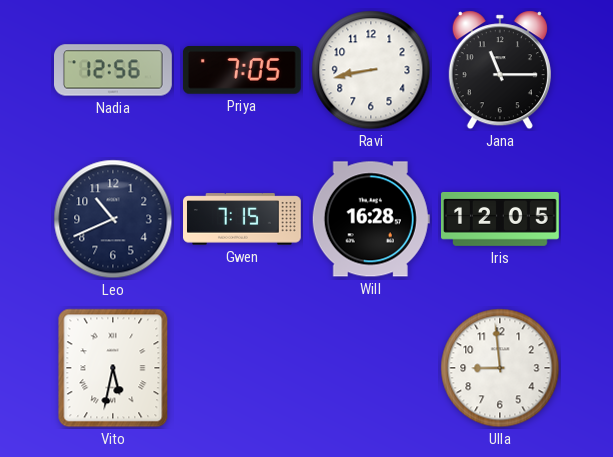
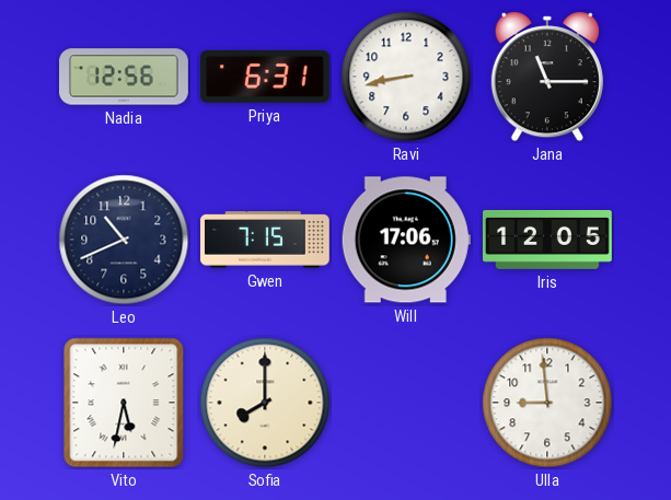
Priya: 7:05 -> 6:31
Will: 16:28 -> 17:06
Sofia: none -> 8:00
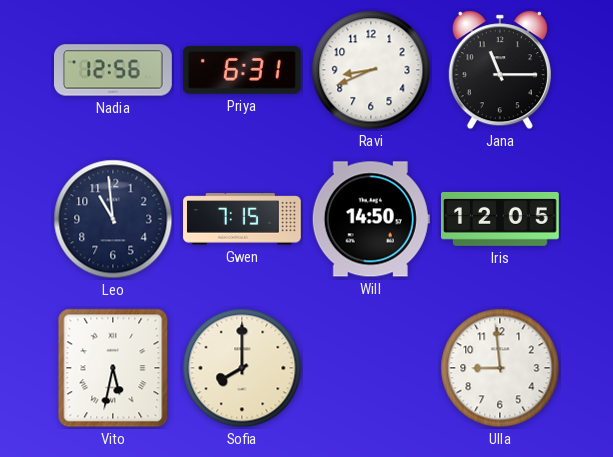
Ravi: 8:43 -> 8:41
Leo: 10:41 -> 10:59
Will: 17:06 -> 14:50
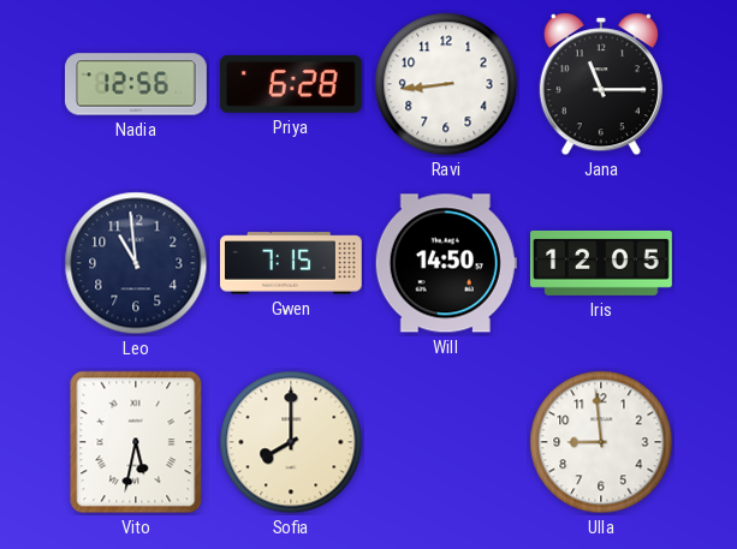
Priya: 6:31 -> 6:28
Ravi: 8:41 -> 8:44
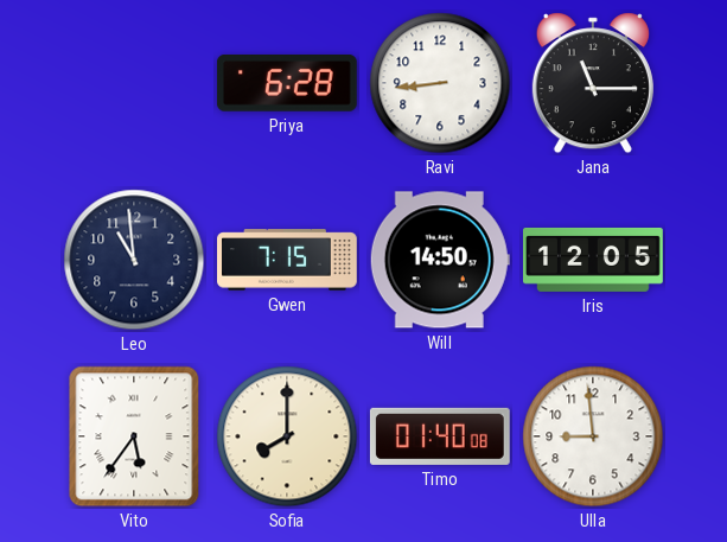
Nadia: 12:56 -> none
Vito: 5:32 -> 5:36
Timo: none -> 01:40
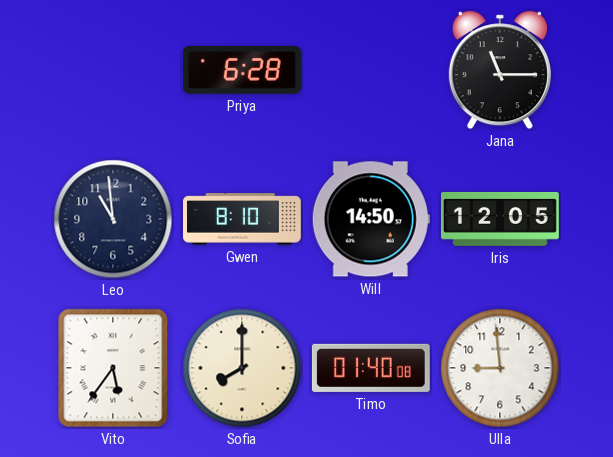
Ravi: 8:44 -> none
Gwen: 7:15 -> 8:10
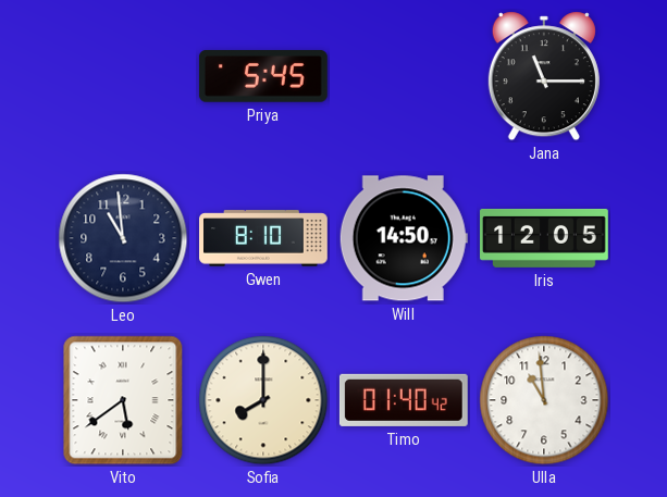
Priya: 6:28 -> 5:45
Vito: 5:36 -> 5:39
Timo: 01:40:08 -> 01:40:42
Ulla: 8:59 -> 10:59
